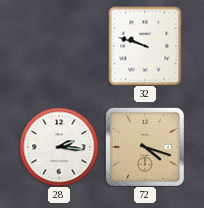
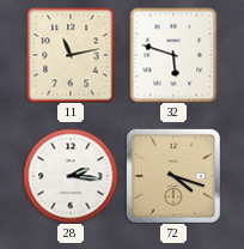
11: none -> 11:13
32: 9:48 -> 5:48
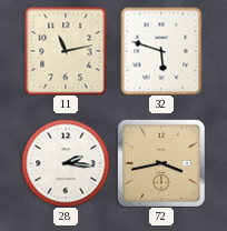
72: 4:18 -> 3:43
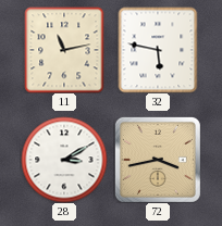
32: 5:48 -> 5:47
28: 2:16 -> 3:10
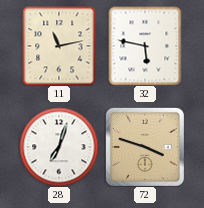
28: 3:10 -> 7:03
72: 3:43 -> 3:48
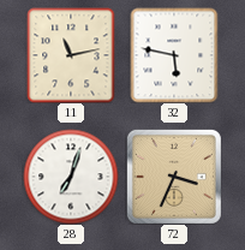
72: 3:48 -> 3:34
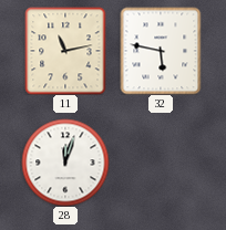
28: 7:03 -> 12:03
72: 3:34 -> none
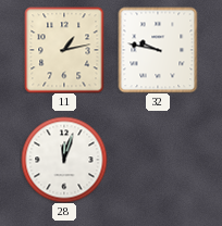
11: 11:13 -> 1:13
32: 5:47 -> 9:47
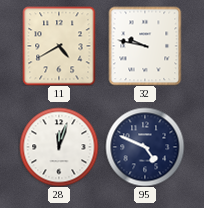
11: 1:13 -> 4:40
95: none -> 4:49
